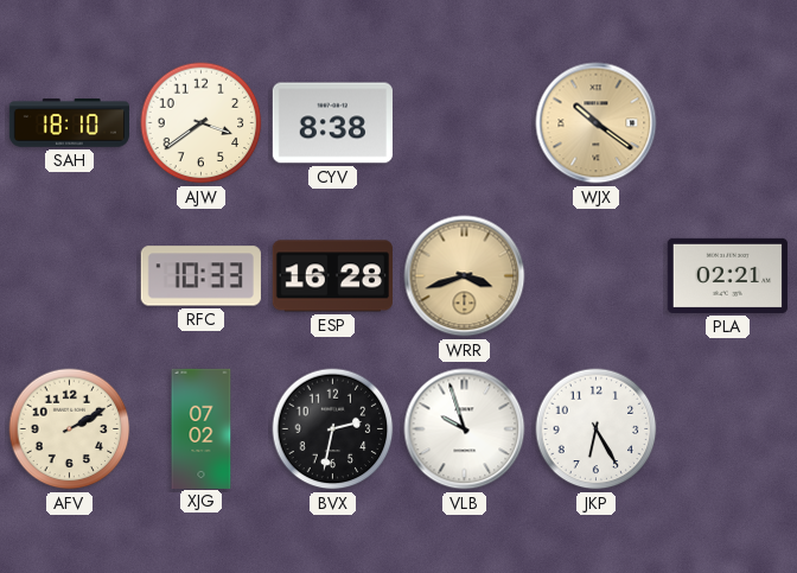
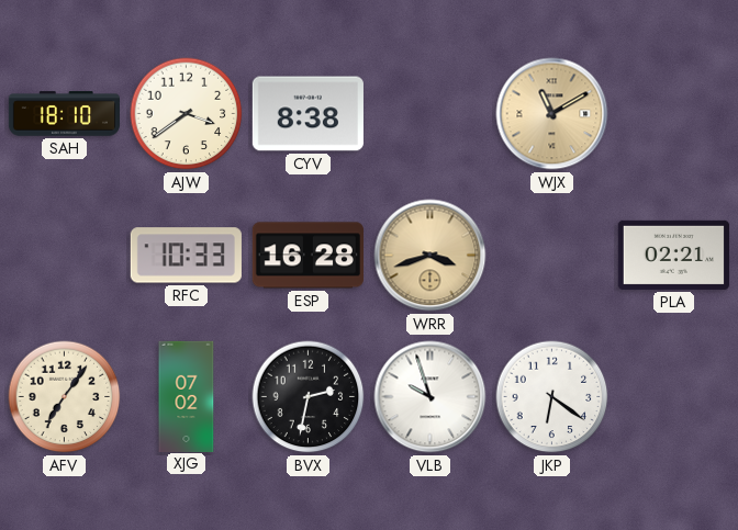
WJX: 10:21 -> 11:10
AFV: 2:10 -> 7:06
JKP: 6:25 -> 6:21
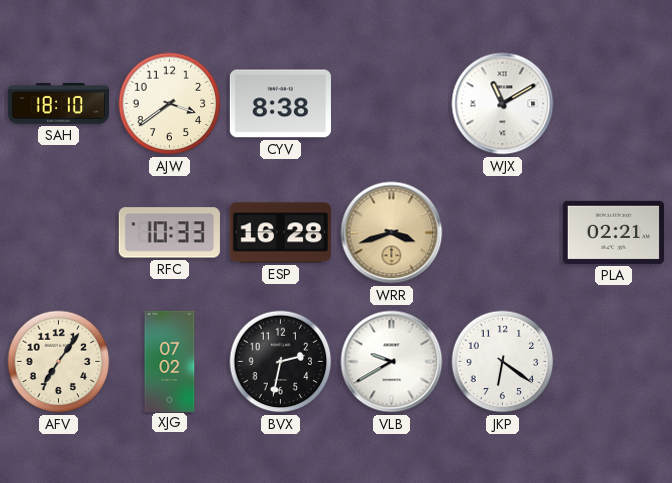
WJX dial: champagne -> white
VLB: 9:57 -> 9:40
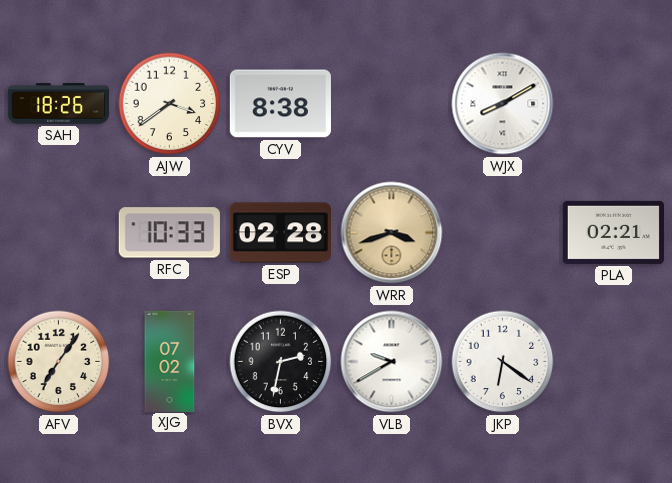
SAH: 18:10 -> 18:26
WJX: 11:10 -> 8:10
ESP: 16:28 -> 02:28
